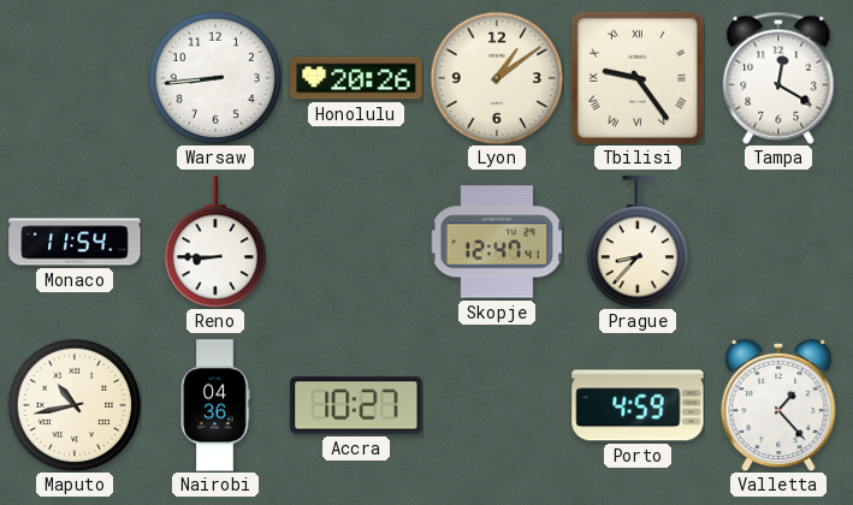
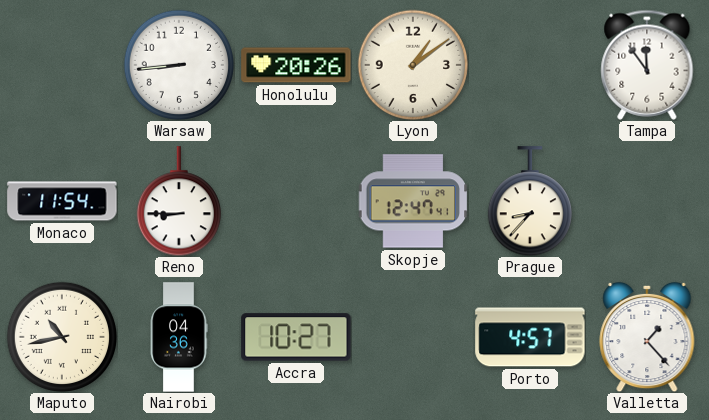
Tbilisi: 9:24 -> none
Tampa: 12:20 -> 11:54
Porto: 4:59 -> 4:57
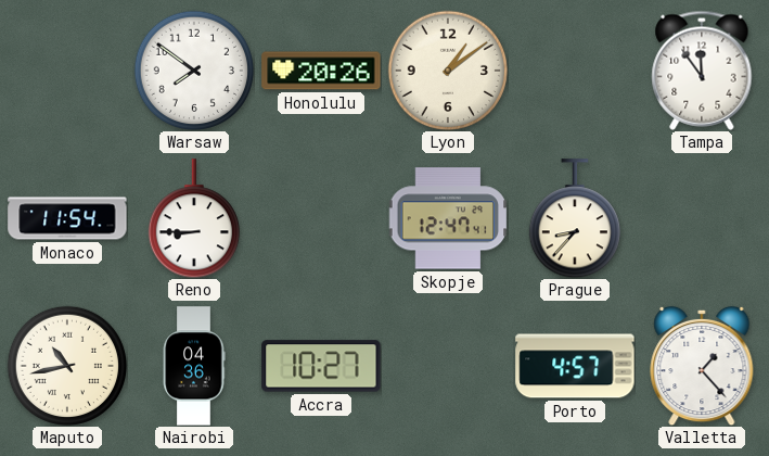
Warsaw: 8:44 -> 7:51
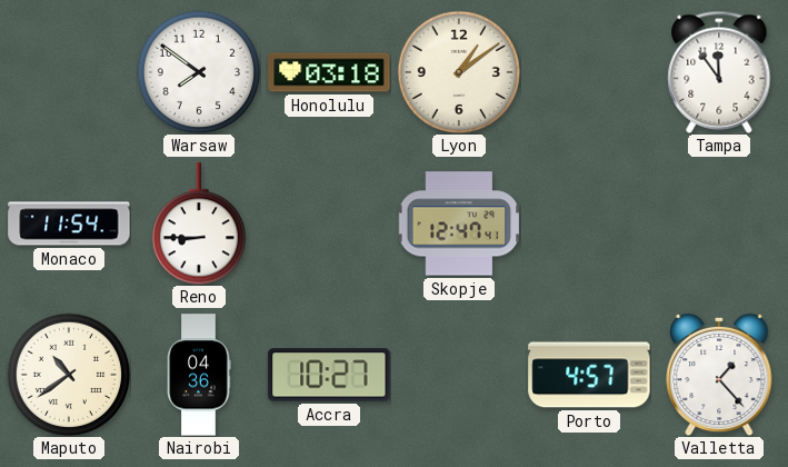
Honolulu: 20:26 -> 03:18
Prague: 8:37 -> none
Maputo: 10:43 -> 10:39
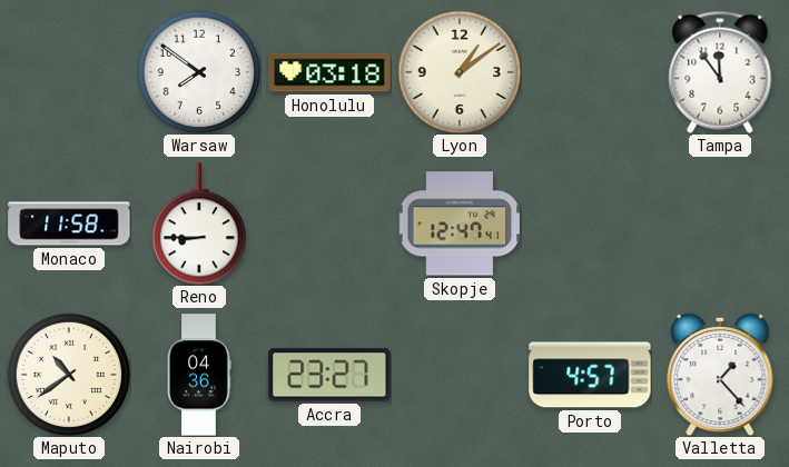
Monaco: 11:54 -> 11:58
Accra: 10:27 -> 23:27
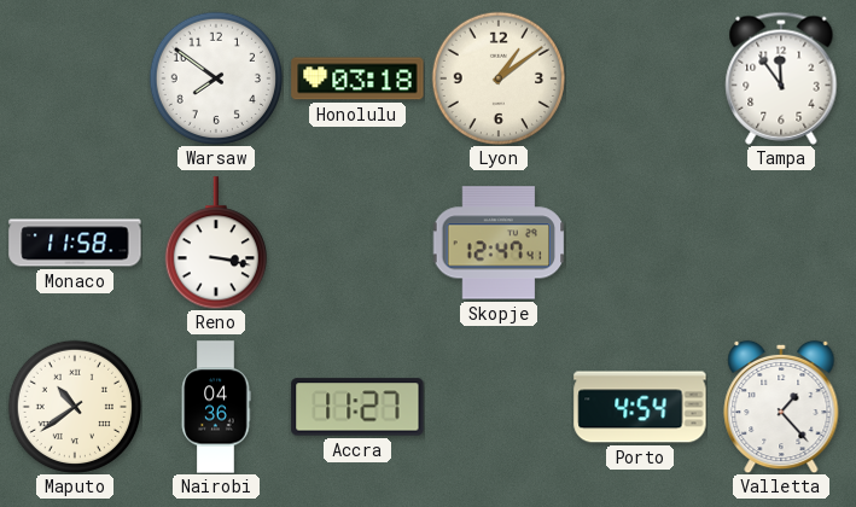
Reno: 8:45 -> 3:17
Accra: 23:27 -> 11:27
Porto: 4:57 -> 4:54
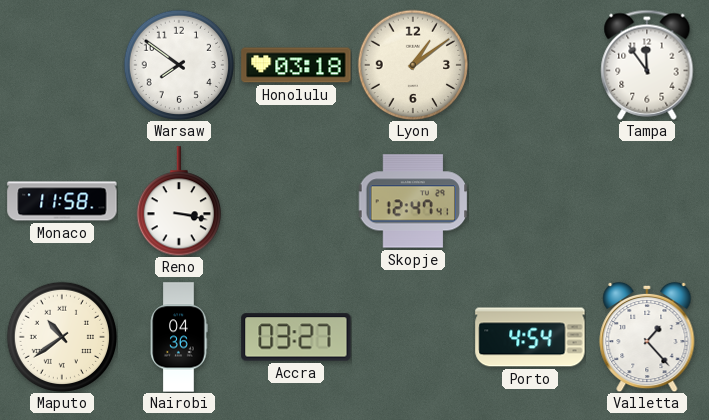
Accra: 11:27 -> 03:27
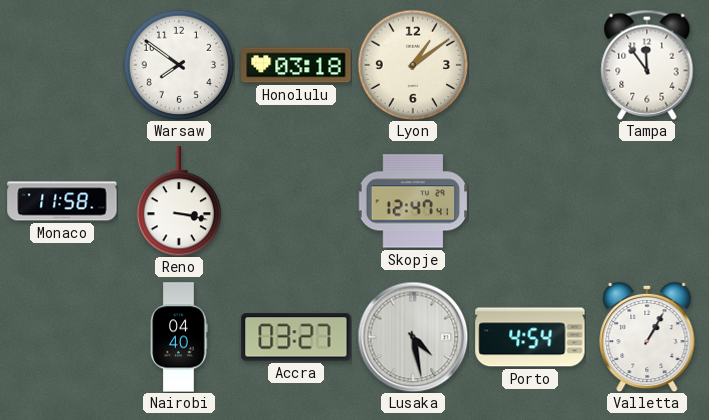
Maputo: 10:39 -> none
Nairobi: 04:36 -> 04:40
Lusaka: none -> 4:28
Valletta: 1:23 -> 1:05
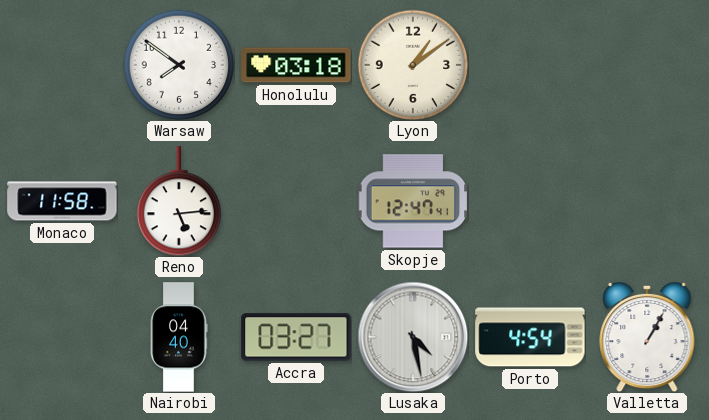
Tampa: 11:54 -> none
Reno: 3:17 -> 5:14
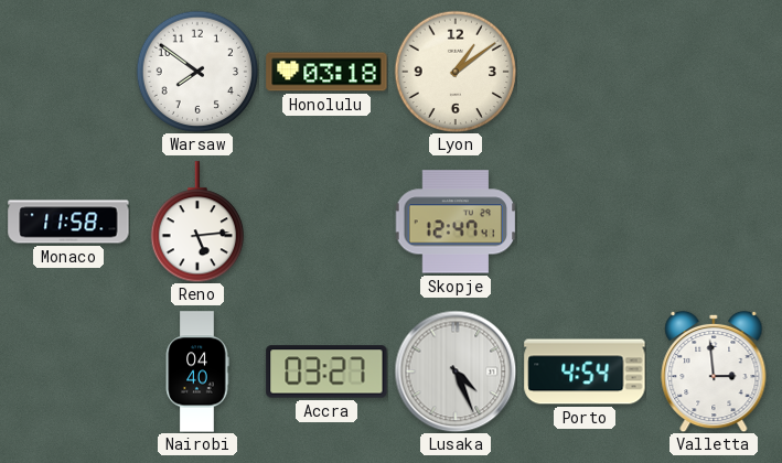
Lusaka: 4:28 -> 4:26
Valletta: 1:05 -> 2:59
